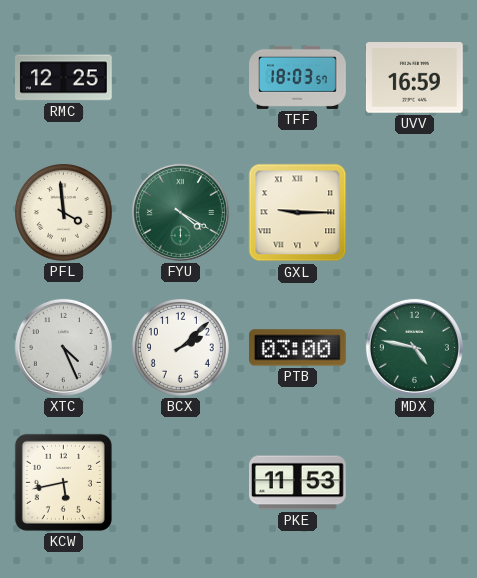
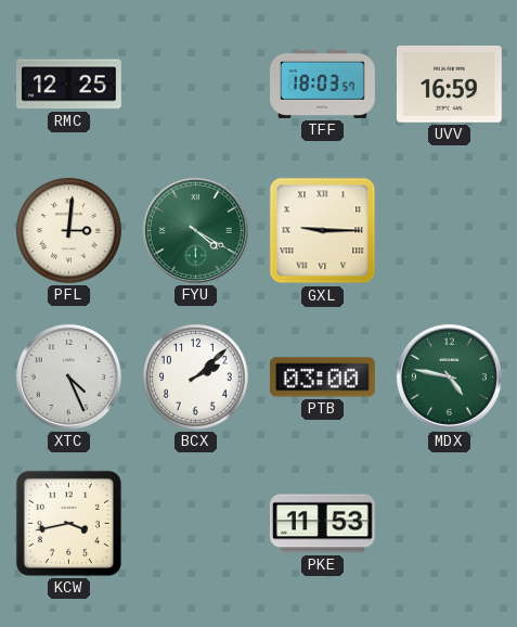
PFL: 3:59 -> 3:01
KCW: 5:43 -> 3:43
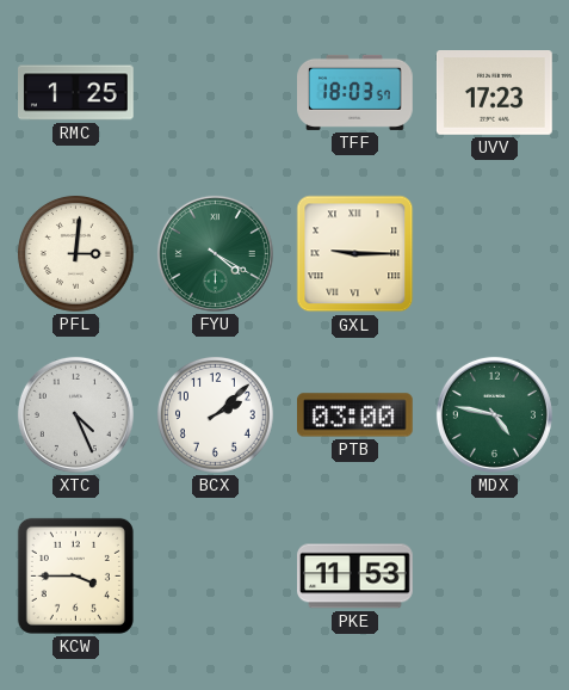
RMC: 12:25 -> 1:25
UVV: 16:59 -> 17:23
KCW: 3:43 -> 3:45
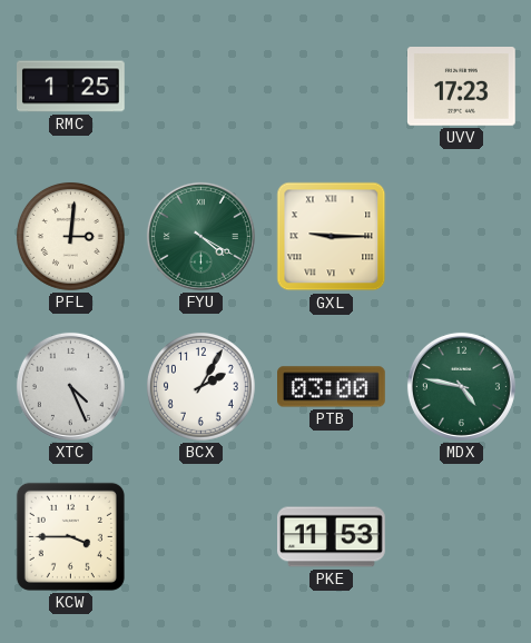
TFF: 18:03 -> none
BCX: 2:08 -> 2:05
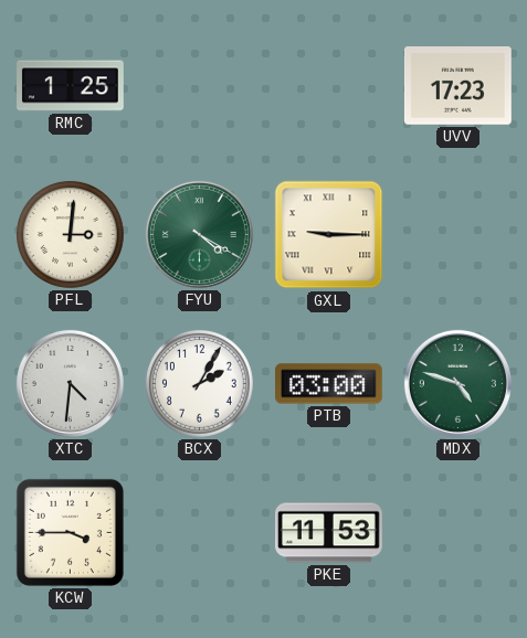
XTC: 4:26 -> 4:31
MDX: 4:47 -> 4:48
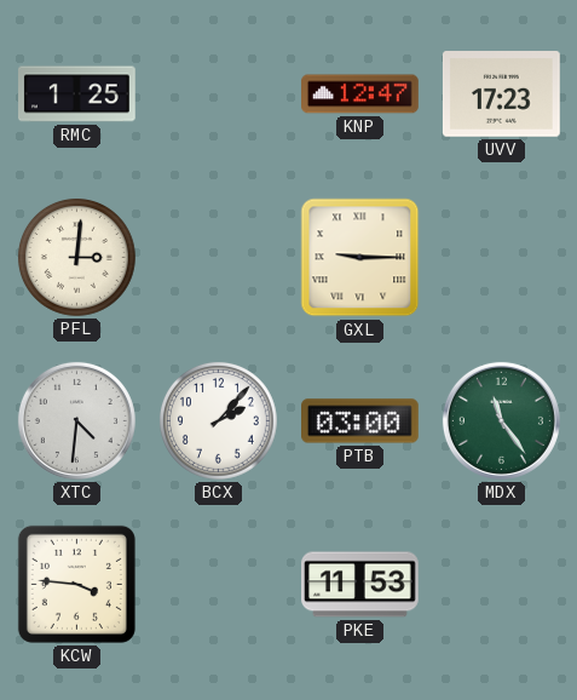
KNP: none -> 12:47
FYU: 4:20 -> none
BCX: 2:05 -> 2:07
MDX: 4:48 -> 11:24
KCW: 3:45 -> 3:46
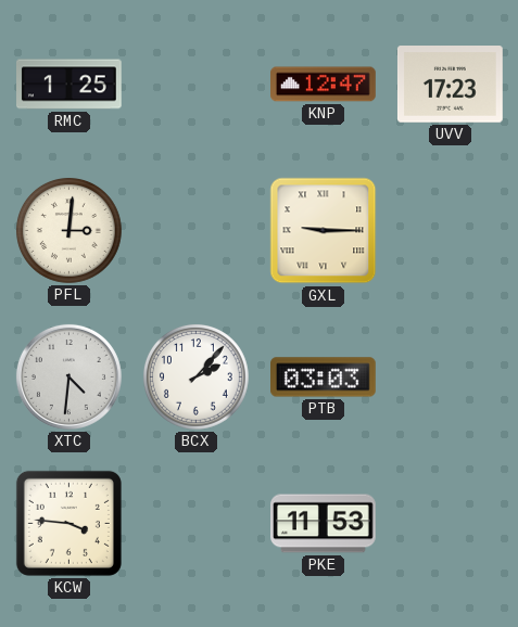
PTB: 03:00 -> 03:03
MDX: 11:24 -> none
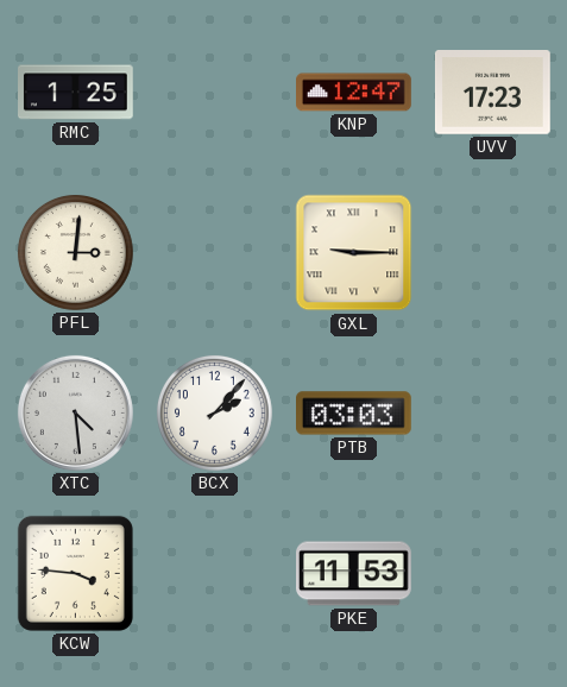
XTC: 4:31 -> 4:29
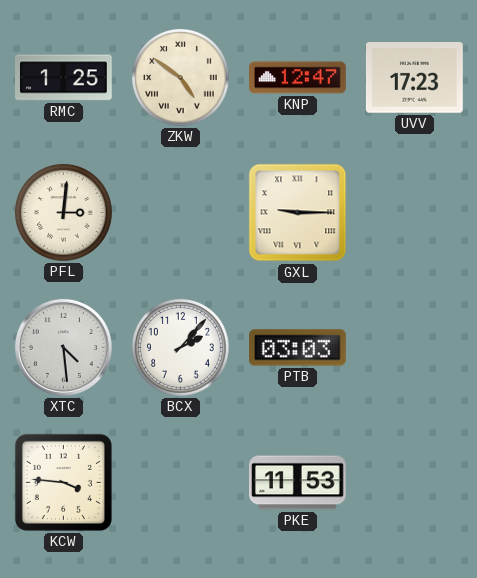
ZKW: none -> 4:51
